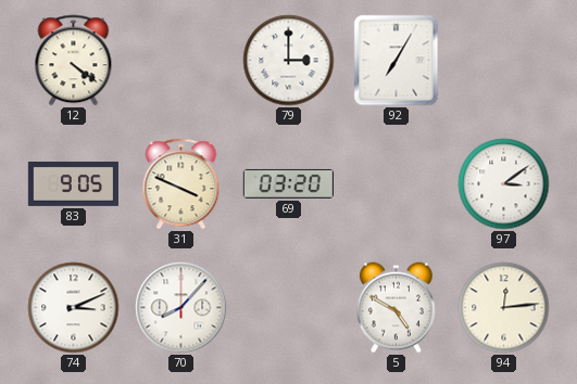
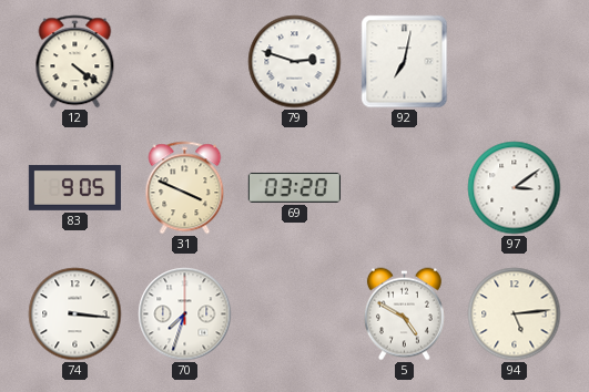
79: 3:00 -> 2:48
92: 7:05 -> 7:02
74: 3:11 -> 3:16
70: 8:07 -> 7:33
94: 12:14 -> 5:14
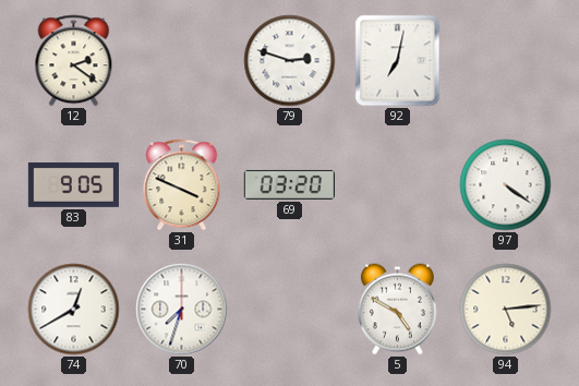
12: 4:21 -> 2:21
97: 3:09 -> 4:21
74: 3:16 -> 12:40
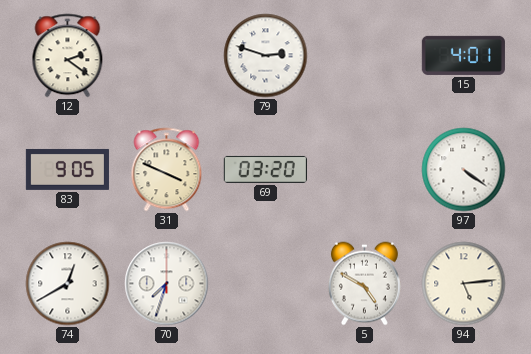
92: 7:02 -> none
15: none -> 4:01
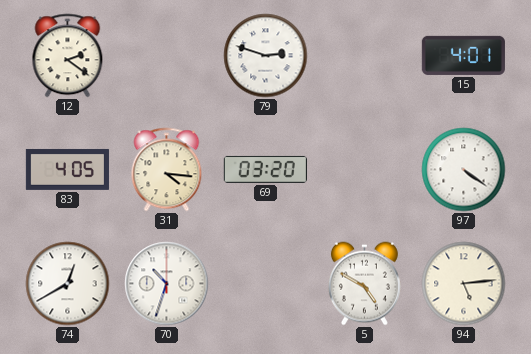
83: 9:05 -> 4:05
31: 3:49 -> 4:16
70: 7:33 -> 10:33
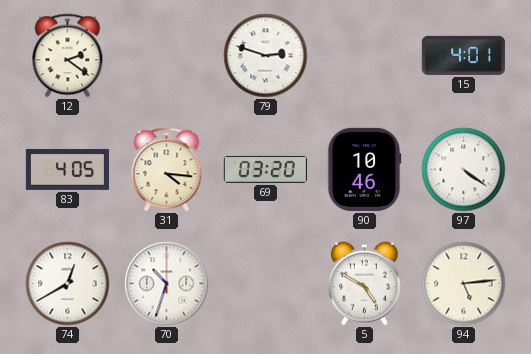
90: none -> 10:46
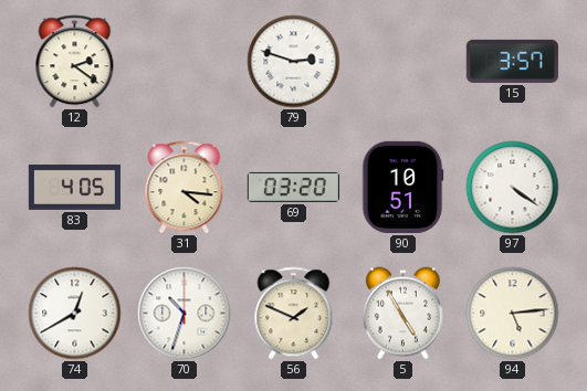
15: 4:01 -> 3:57
90: 10:46 -> 10:51
56: none -> 1:49
5: 4:50 -> 4:55
